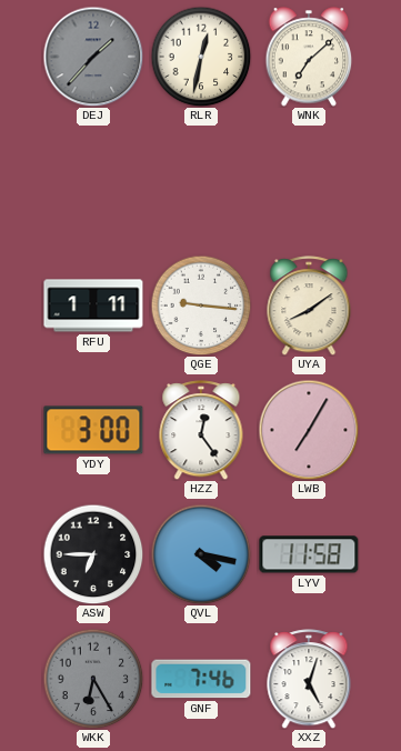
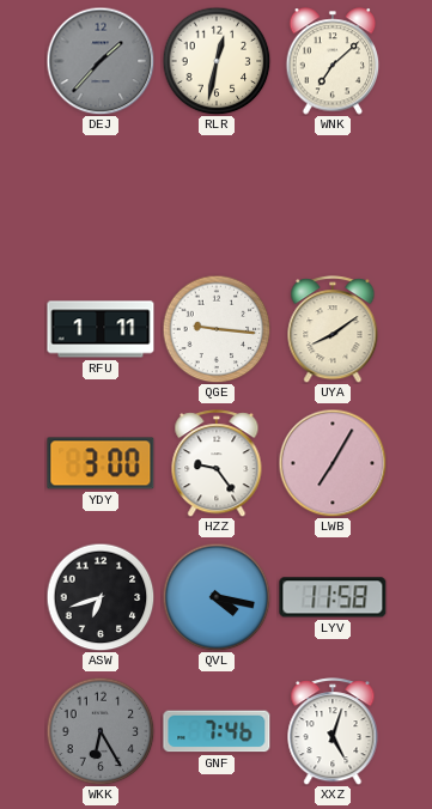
HZZ: 12:24 -> 9:24
ASW: 6:45 -> 6:42
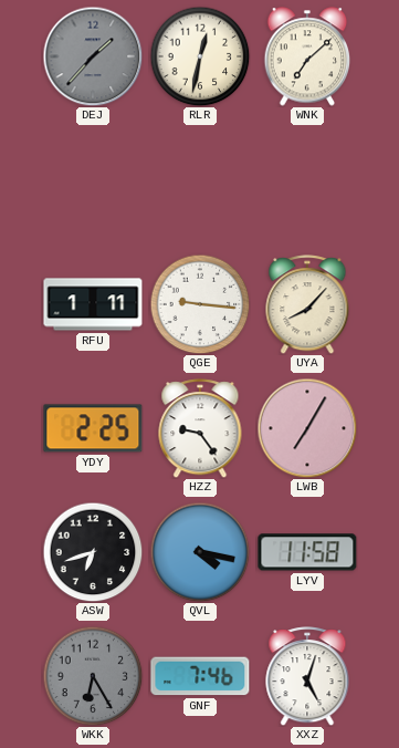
UYA: 8:09 -> 8:07
YDY: 3:00 -> 2:25
